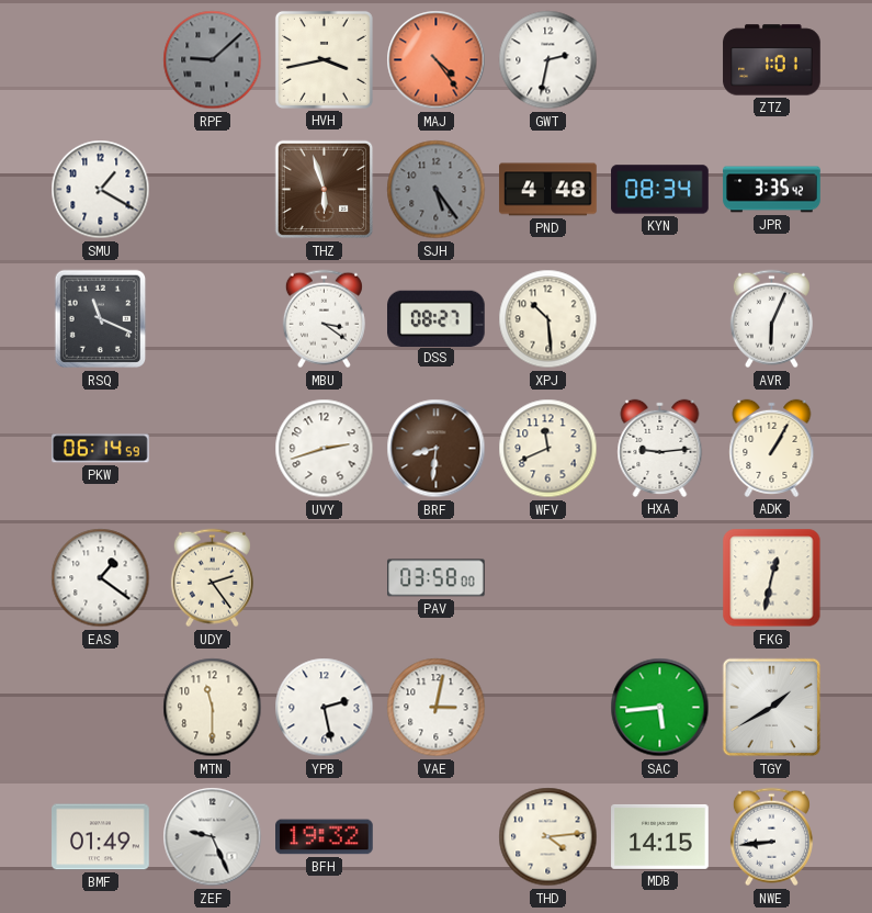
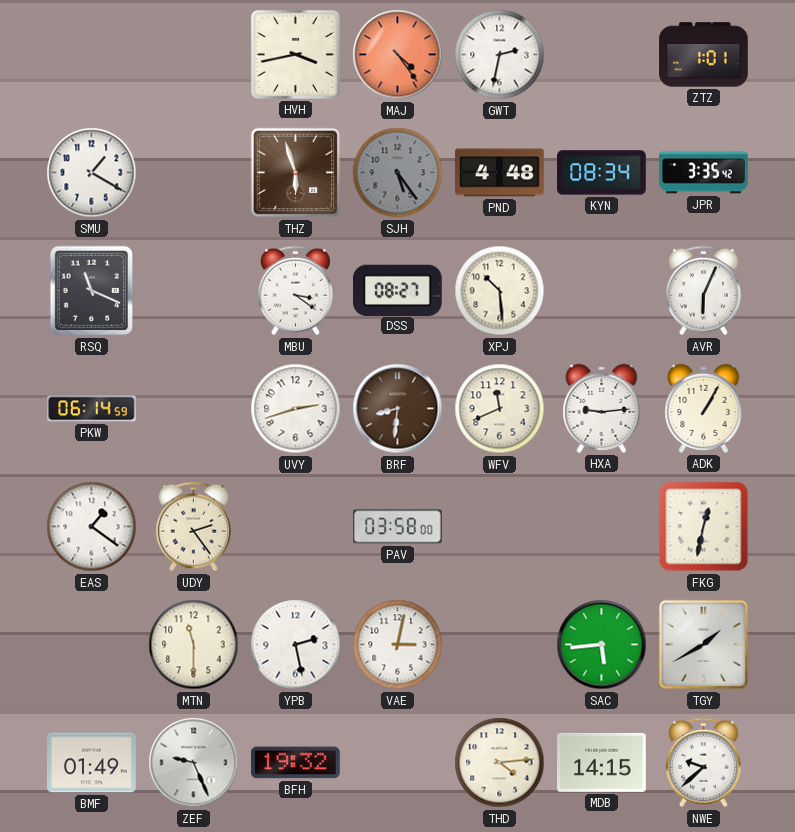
RPF: 9:08 -> none
NWE: 8:44 -> 9:38
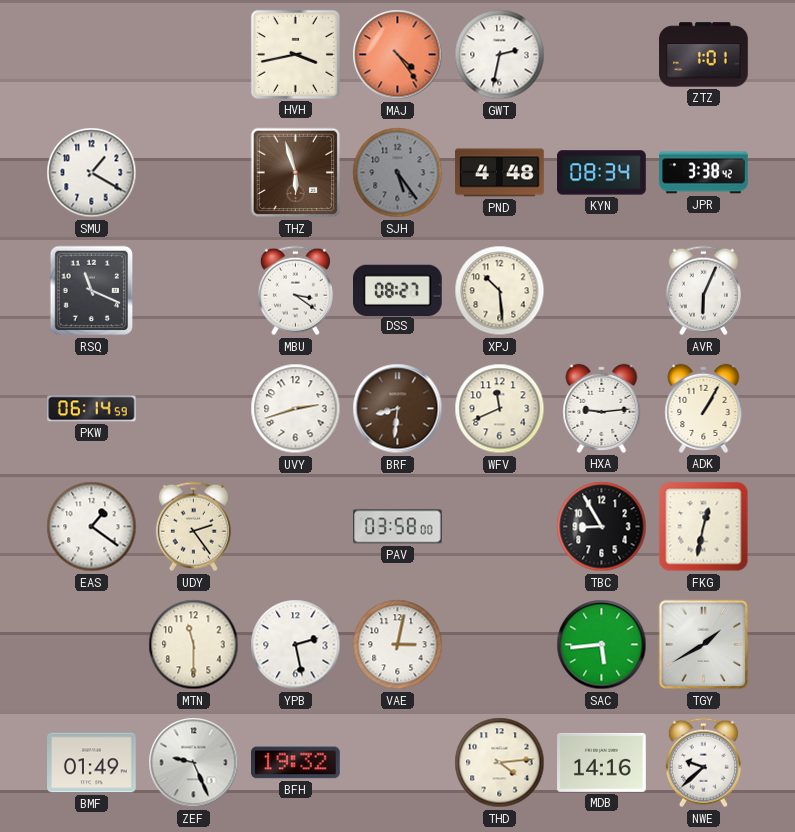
JPR: 3:35 -> 3:38
TBC: none -> 8:55
MDB: 14:15 -> 14:16
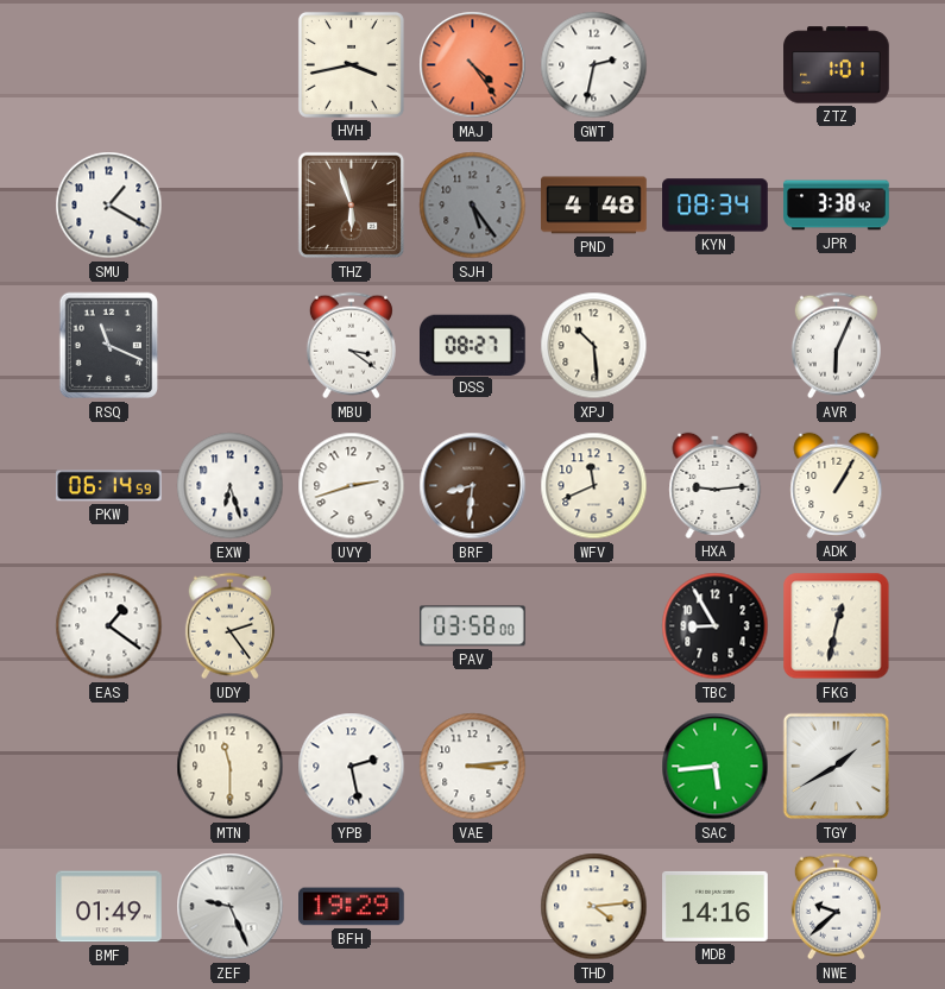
EXW: none -> 6:27
VAE: 3:02 -> 3:14
BFH: 19:32 -> 19:29
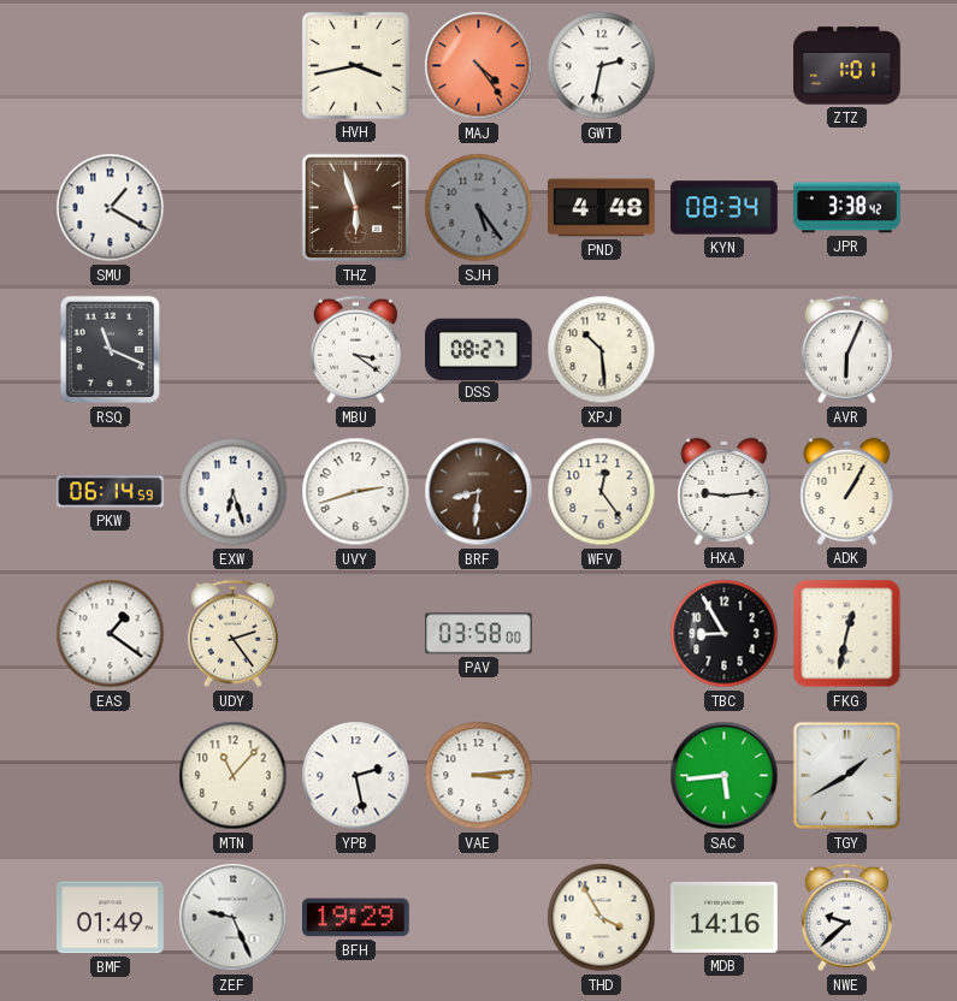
WFV: 11:41 -> 12:24
MTN: 11:30 -> 11:07
THD: 4:14 -> 3:55
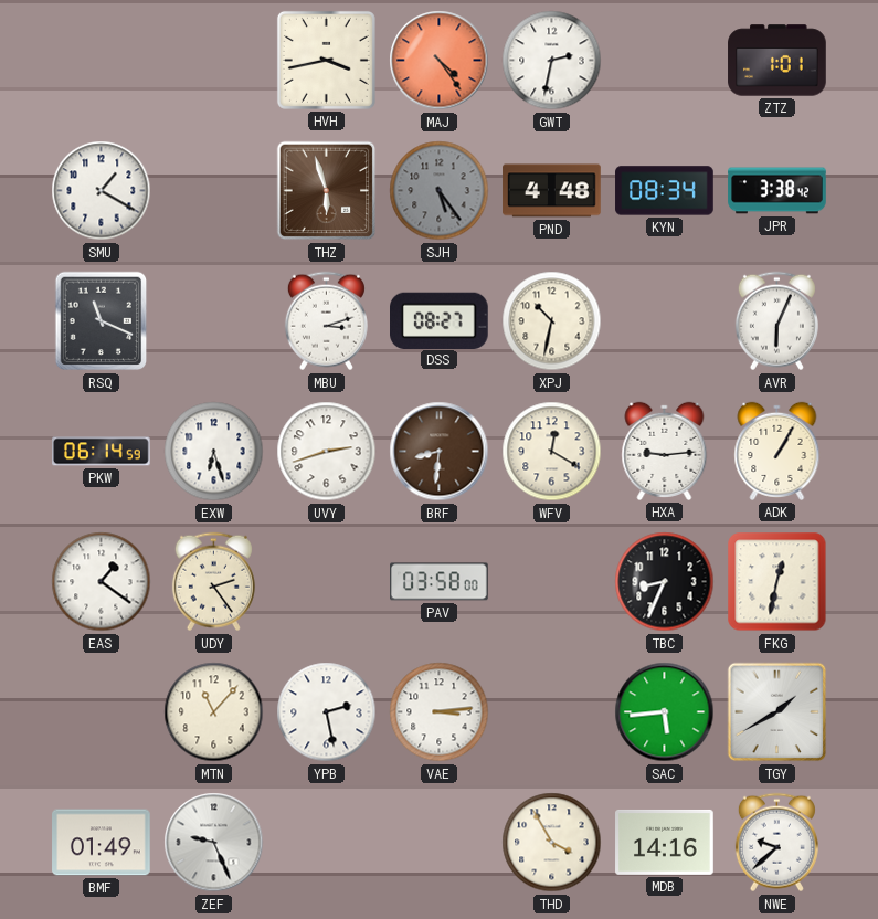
MBU: 3:21 -> 3:12
XPJ: 10:29 -> 10:32
WFV: 12:24 -> 12:20
TBC: 8:55 -> 8:34
BFH: 19:29 -> none
